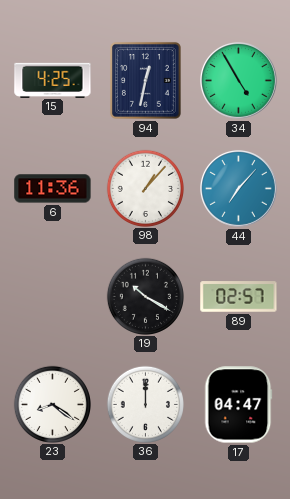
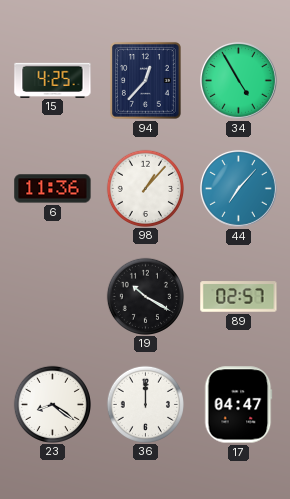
94: 12:32 -> 12:37
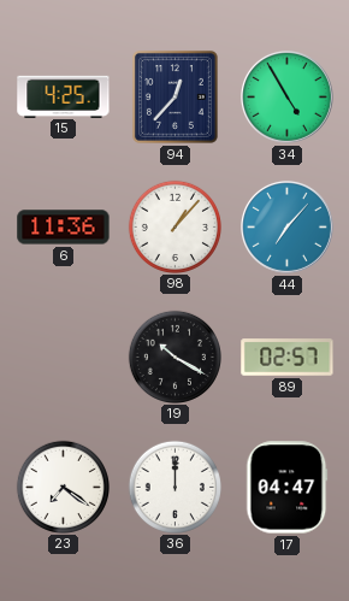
23: 8:21 -> 7:21
